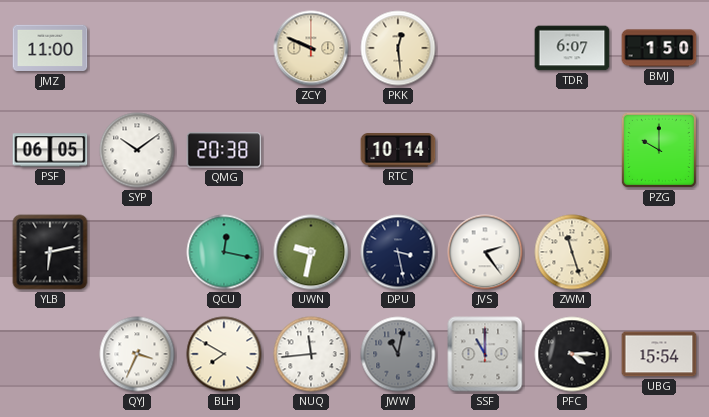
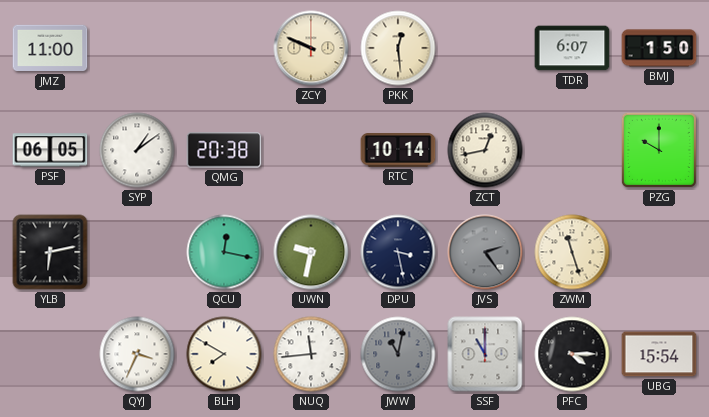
SYP: 10:09 -> 1:09
ZCT: none -> 12:43
JVS dial: white -> grey
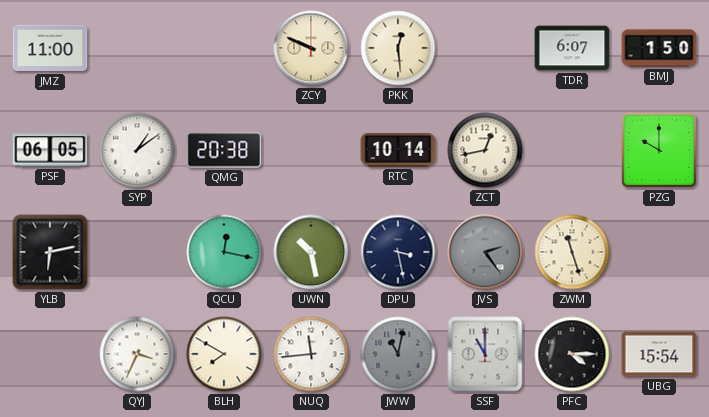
UWN: 9:32 -> 10:28
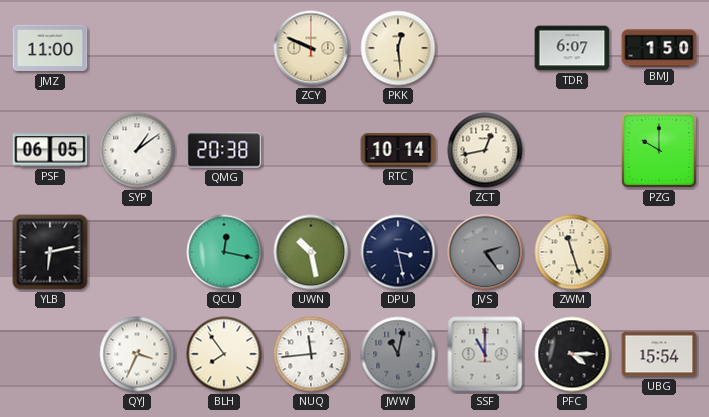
BLH: 7:50 -> 7:54
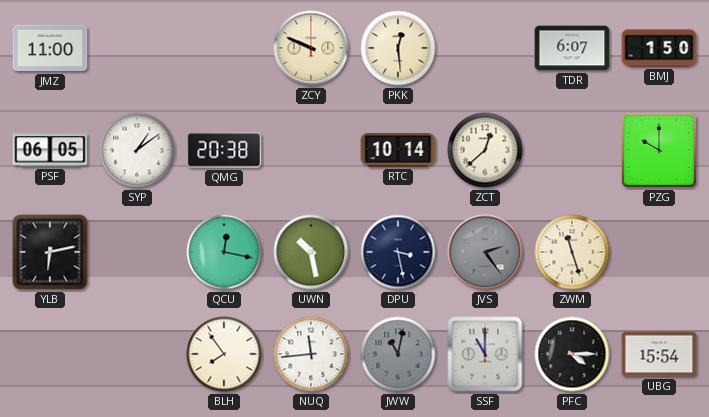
ZCT: 12:43 -> 12:38
QYJ: 3:34 -> none
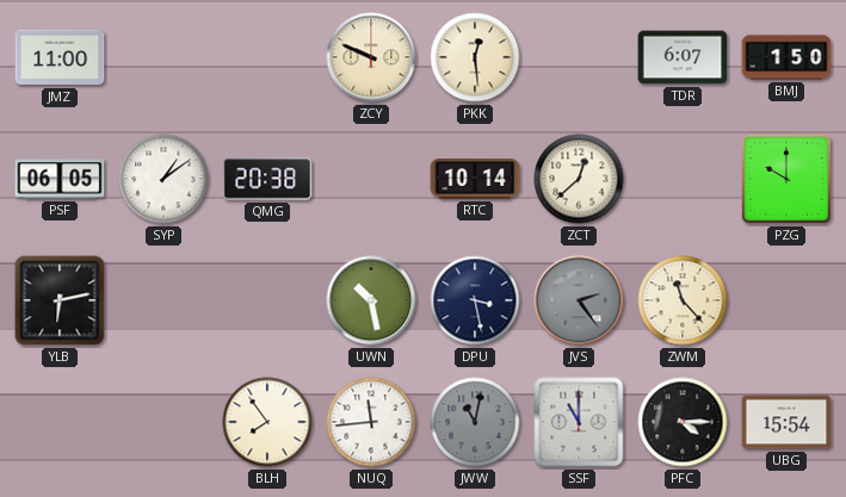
QCU: 12:17 -> none
ZWM: 11:27 -> 11:23
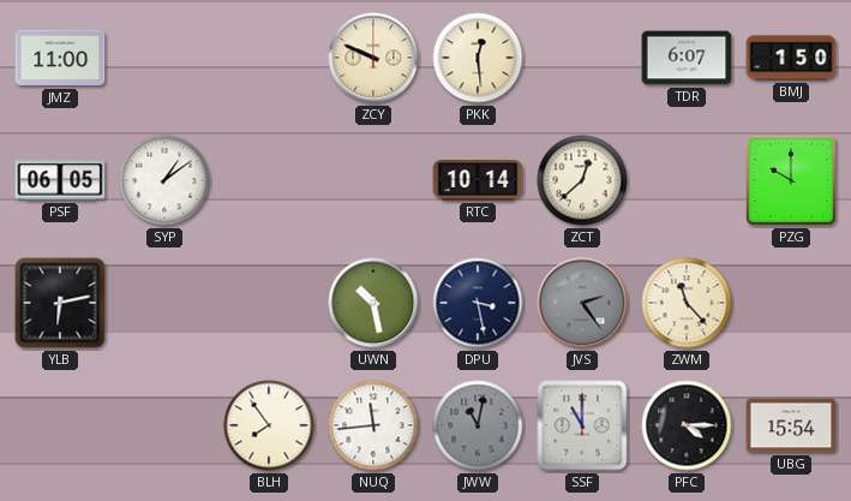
QMG: 20:38 -> none
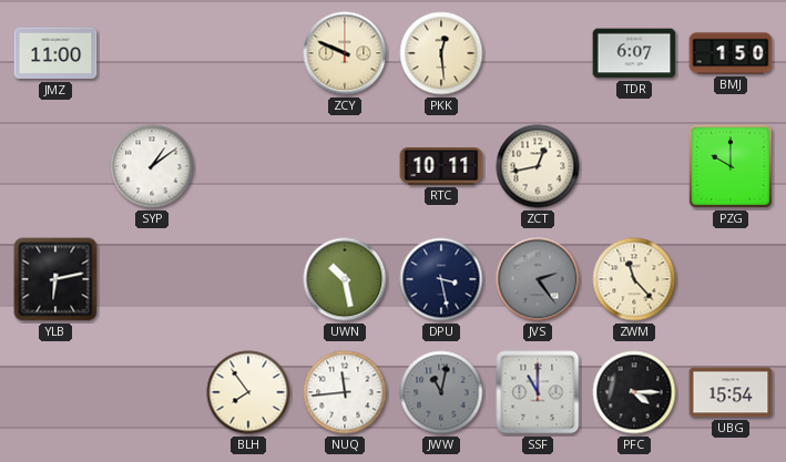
PSF: 06:05 -> none
RTC: 10:14 -> 10:11
ZCT: 12:38 -> 12:43
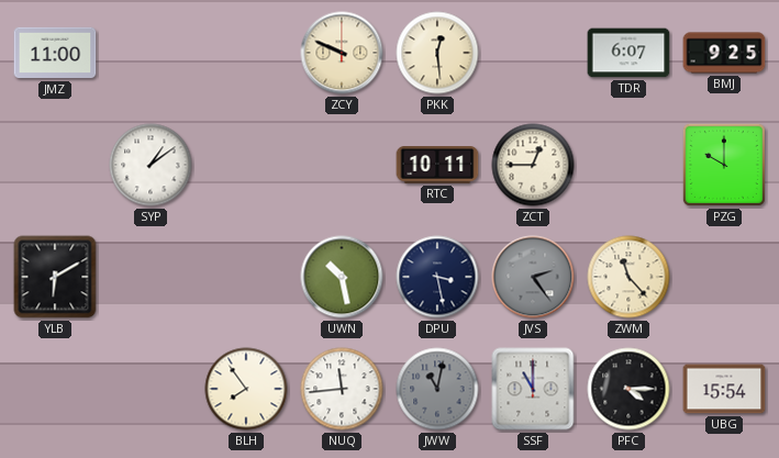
BMJ: 1:50 -> 9:25
ZCT: 12:43 -> 12:45
YLB: 6:13 -> 6:10
